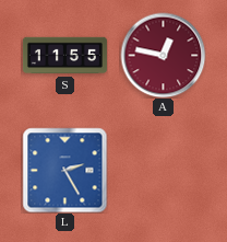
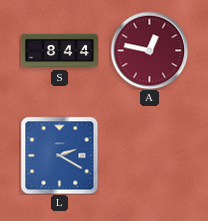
S: 11:55 -> 8:44
L: 2:25 -> 2:20
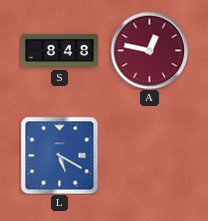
S: 8:44 -> 8:48
L: 2:20 -> 5:20
